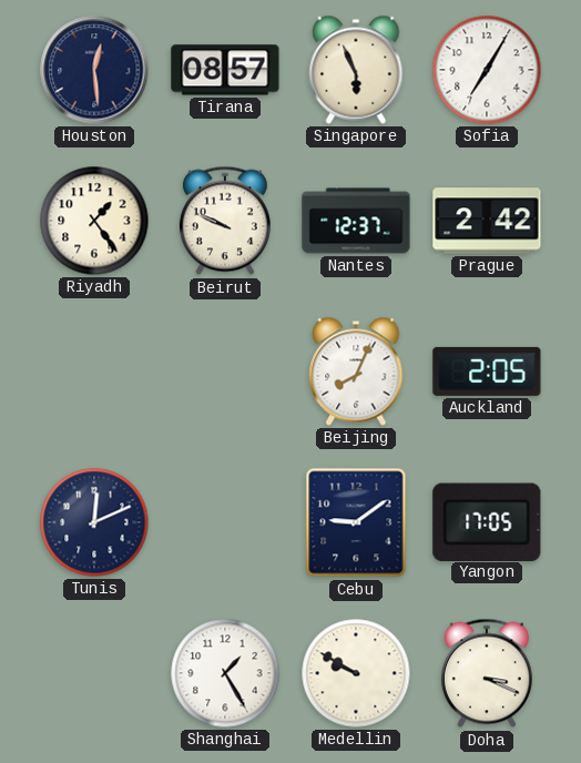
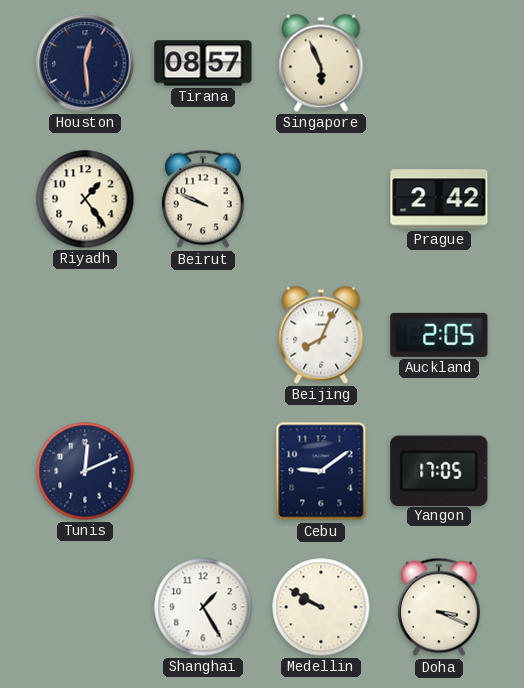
Sofia: 7:05 -> none
Nantes: 12:37 -> none
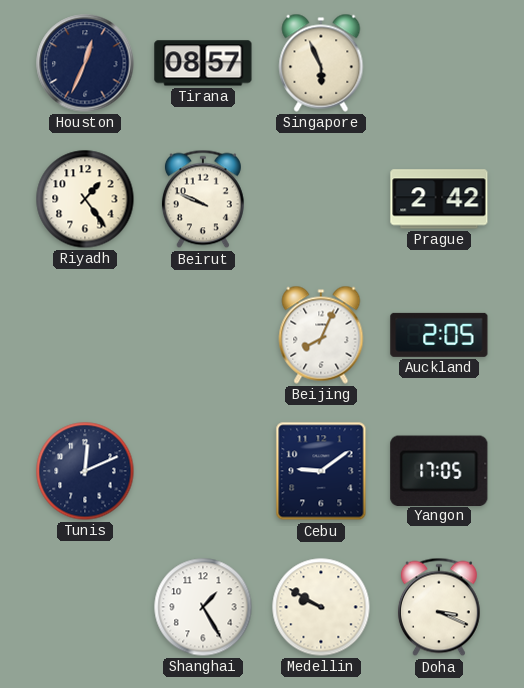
Houston: 12:29 -> 12:34
